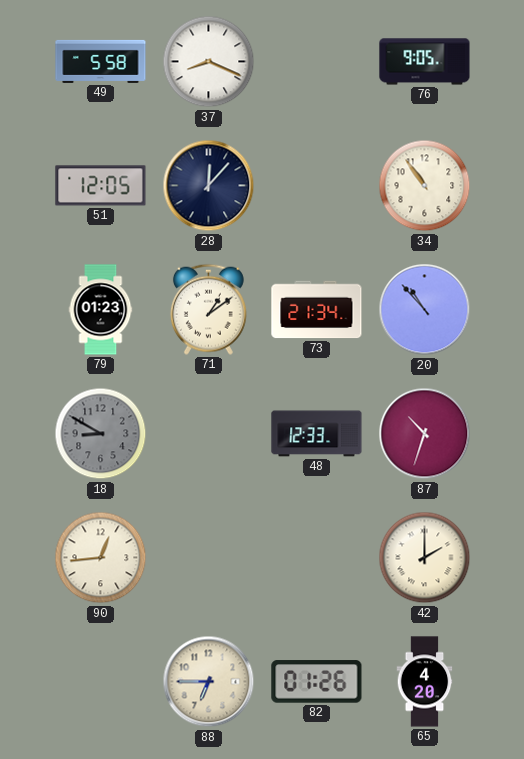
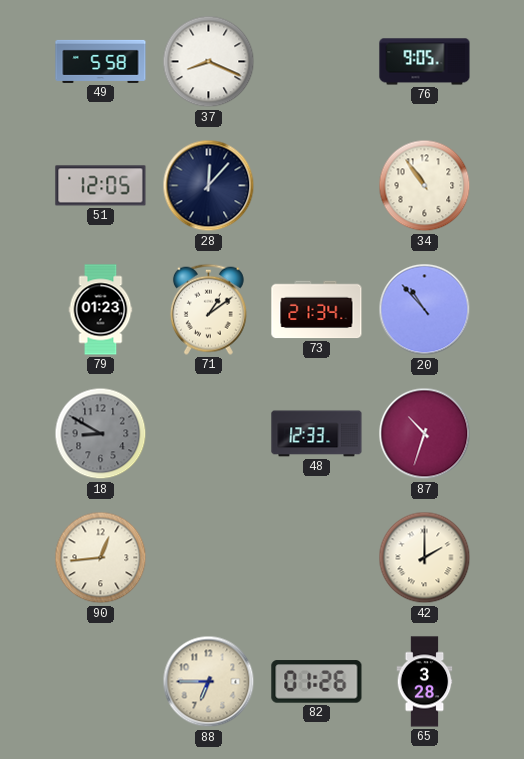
65: 4:20 -> 3:28
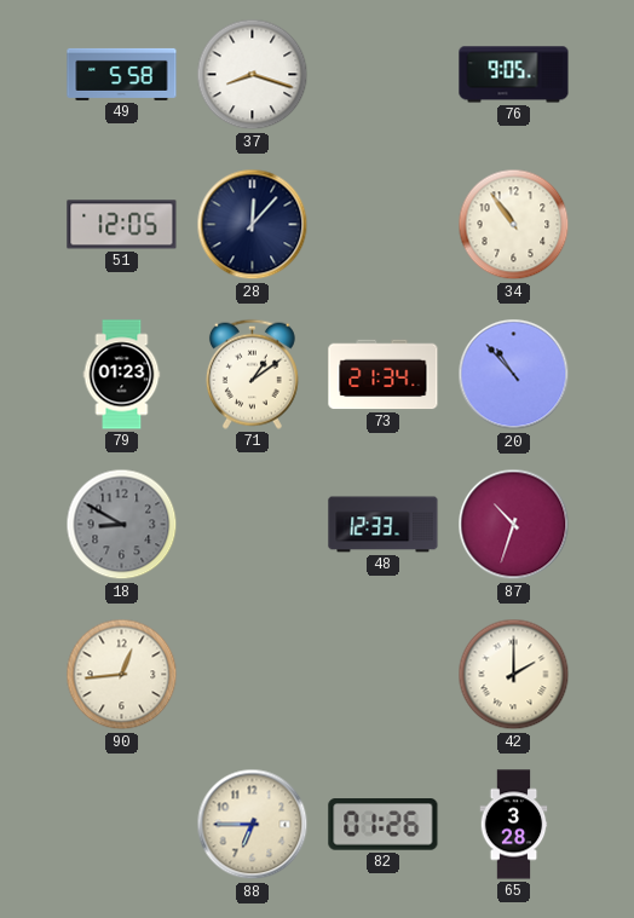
37: 8:19 -> 8:18
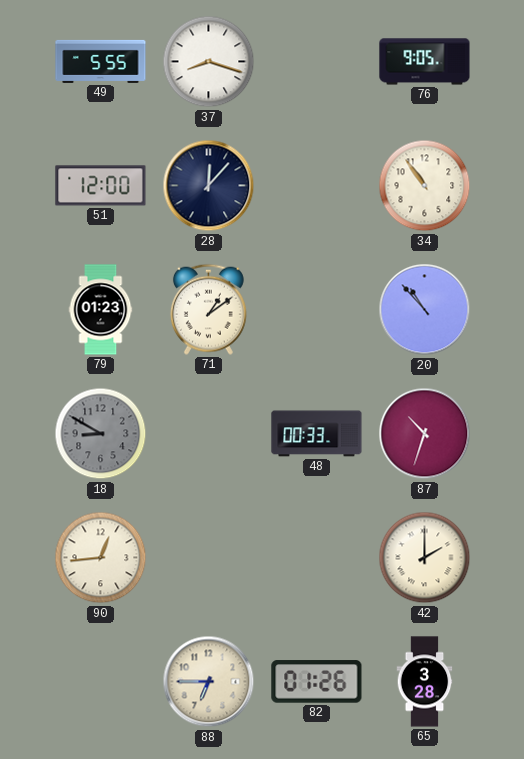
49: 5:58 -> 5:55
51: 12:05 -> 12:00
73: 21:34 -> none
48: 12:33 -> 00:33
